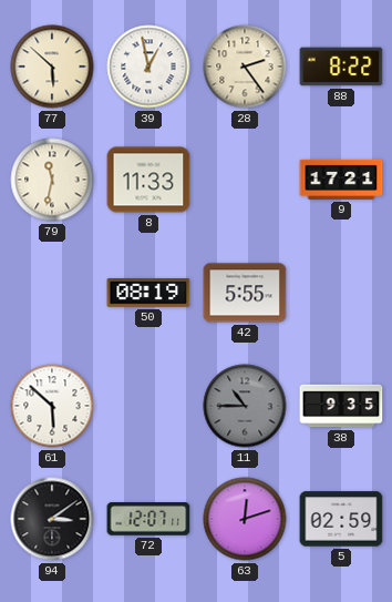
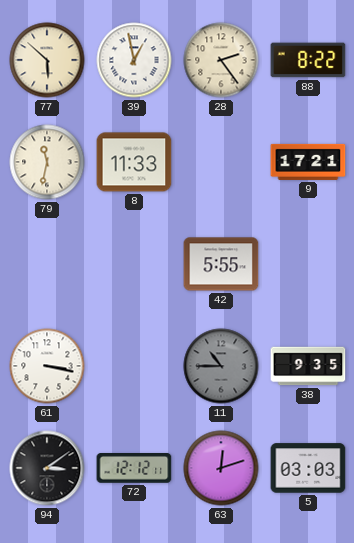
50: 08:19 -> none
61: 5:52 -> 3:17
72: 12:07 -> 12:12
5: 02:59 -> 03:03
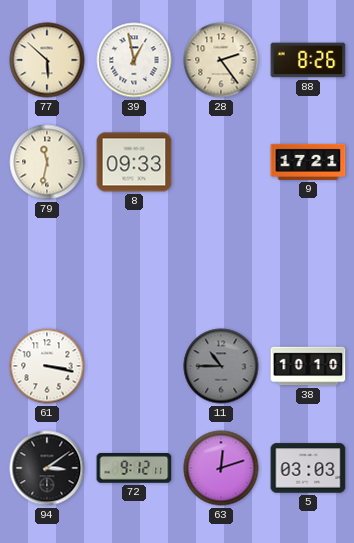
88: 8:22 -> 8:26
8: 11:33 -> 09:33
42: 5:55 -> none
38: 9:35 -> 10:10
72: 12:12 -> 9:12
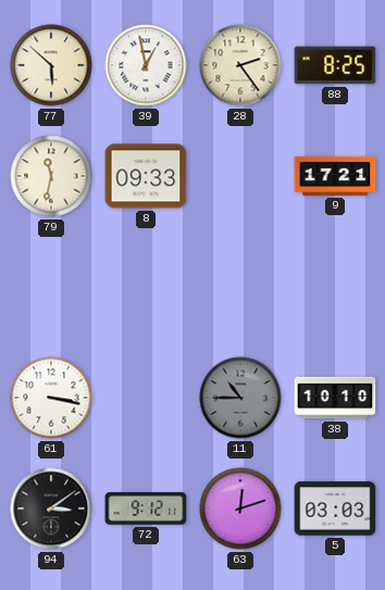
88: 8:26 -> 8:25
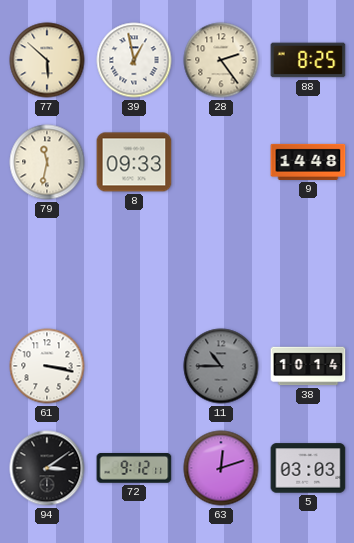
9: 17:21 -> 14:48
38: 10:10 -> 10:14
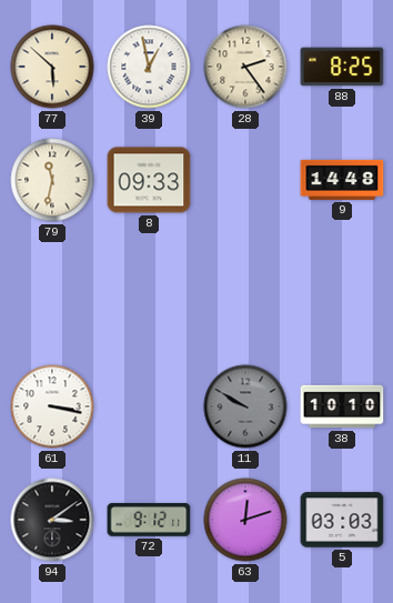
11: 10:45 -> 9:50
38: 10:14 -> 10:10
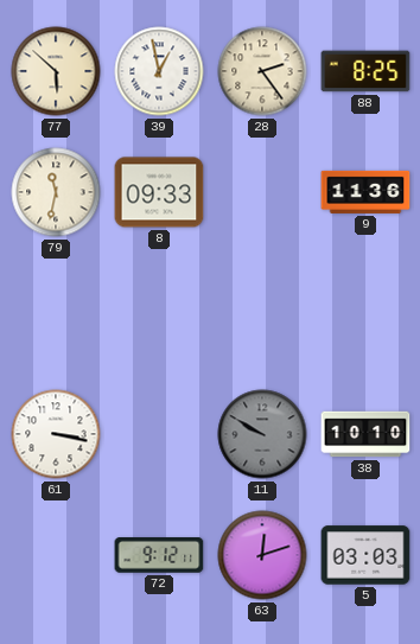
9: 14:48 -> 11:36
94: 3:09 -> none
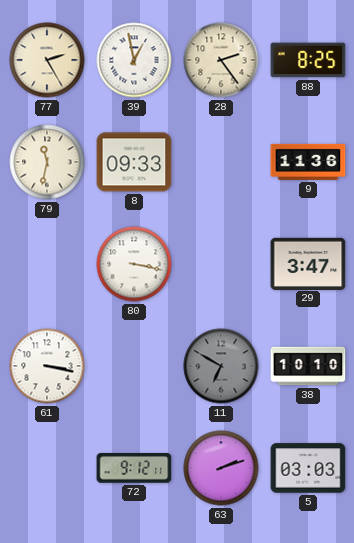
77: 5:52 -> 2:25
80: none -> 3:17
29: none -> 3:47
11: 9:50 -> 6:50
63: 12:12 -> 2:12
